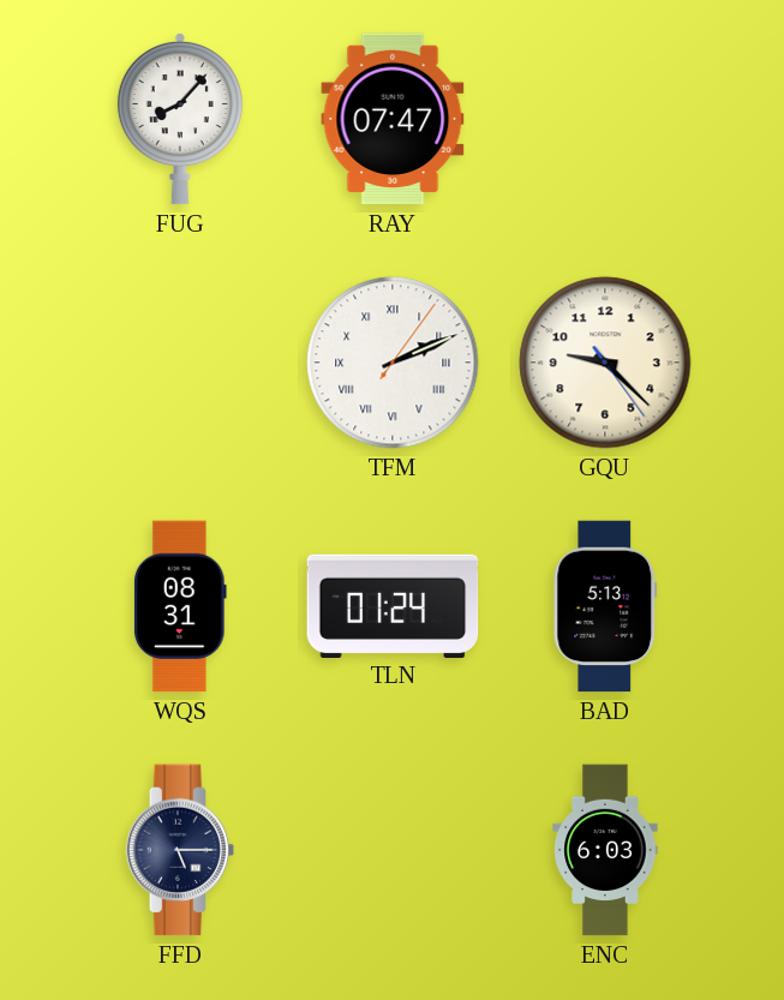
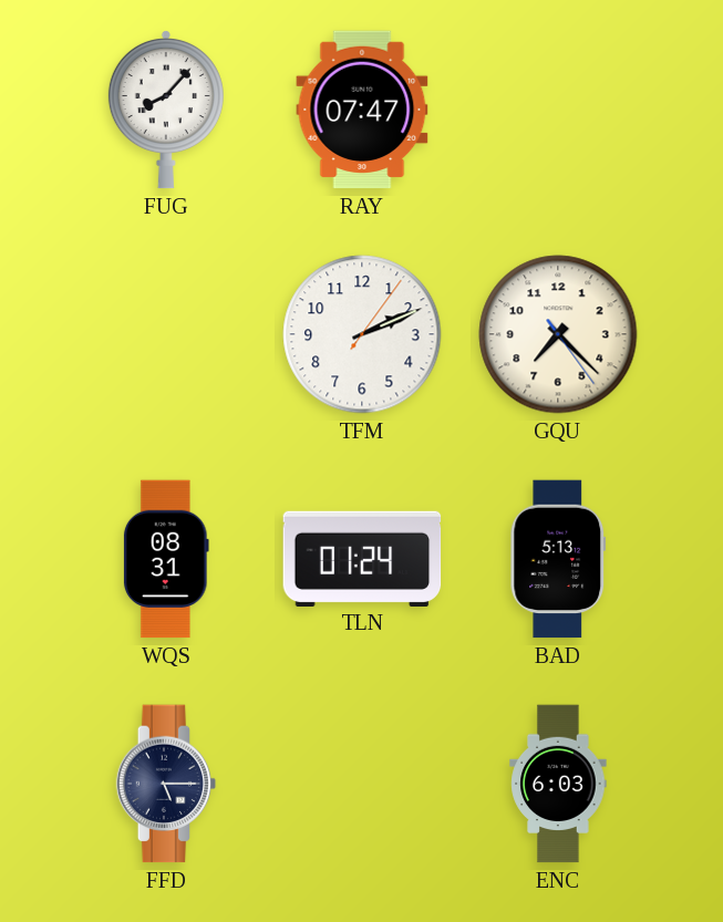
TFM numerals: Roman -> Arabic
GQU: 9:22 -> 7:22
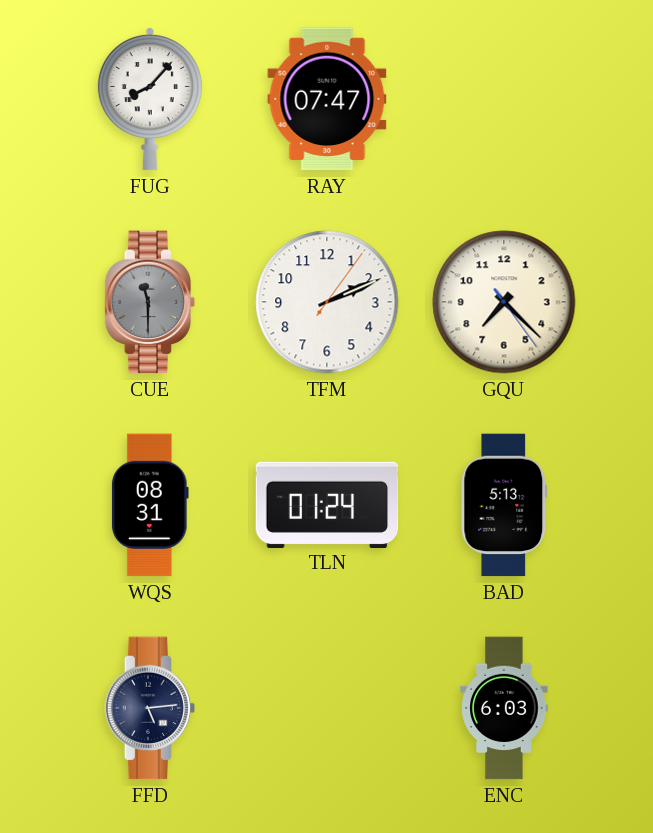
CUE: none -> 11:30
FFD: 5:15 -> 5:14
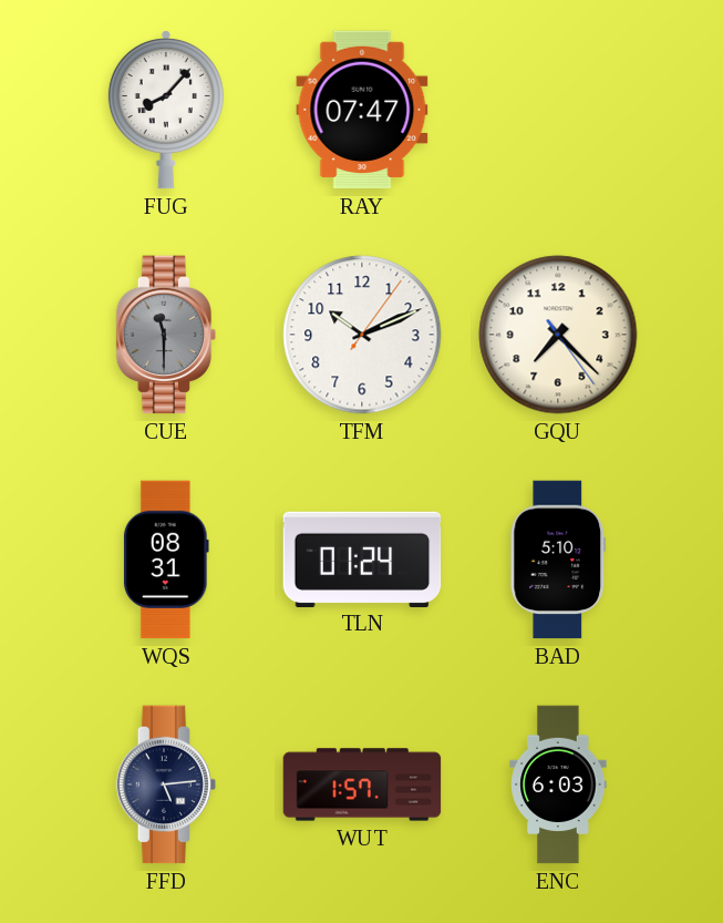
TFM: 2:11 -> 10:11
BAD: 5:13 -> 5:10
WUT: none -> 1:57
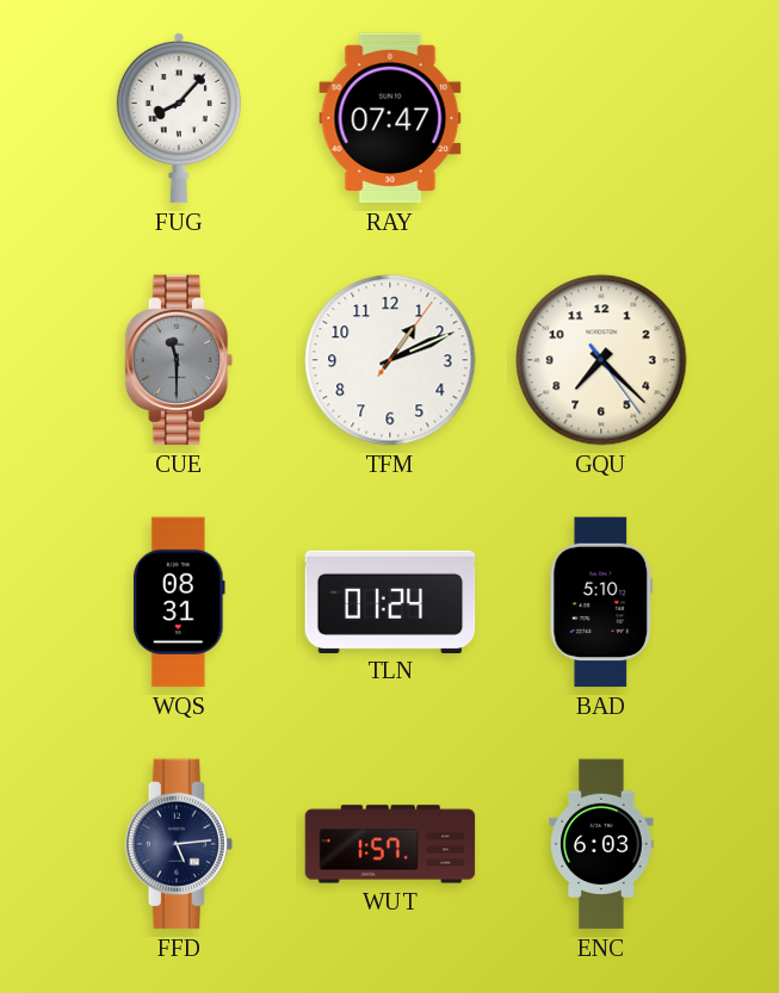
TFM: 10:11 -> 1:11
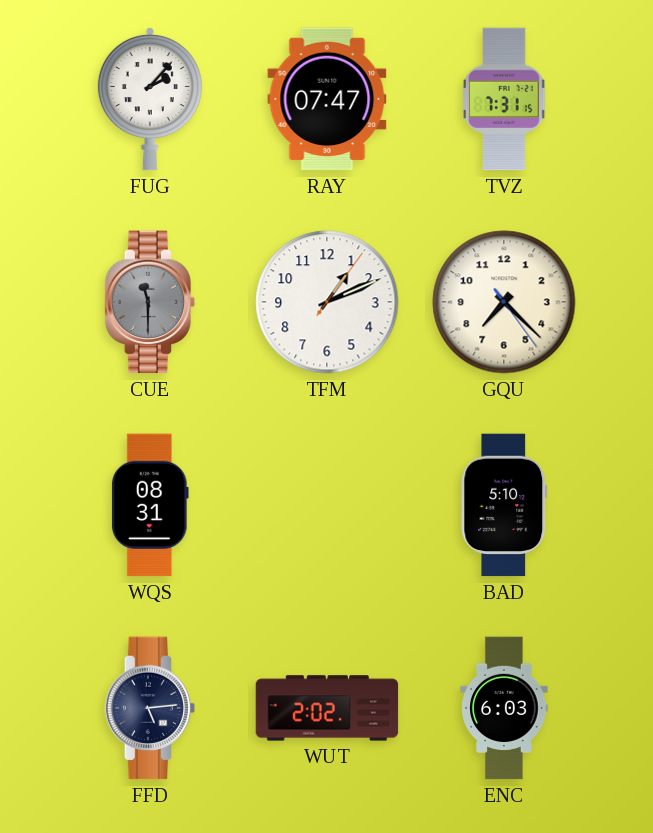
FUG: 8:07 -> 2:07
TVZ: none -> 7:31
TLN: 01:24 -> none
WUT: 1:57 -> 2:02
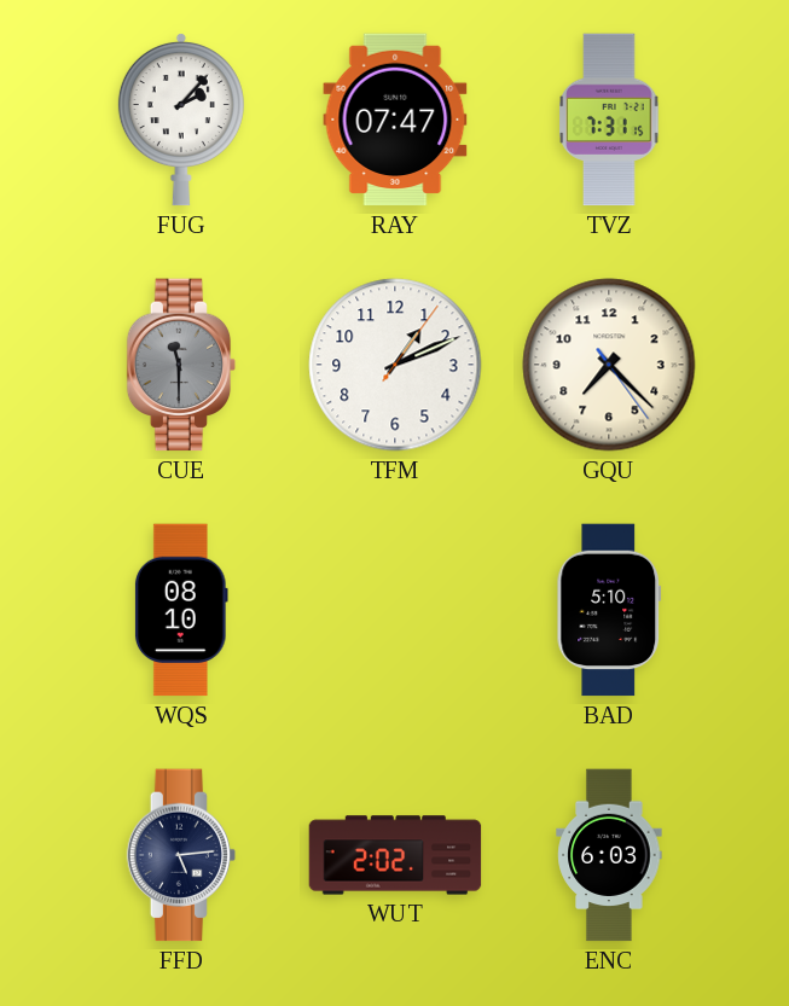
WQS: 08:31 -> 08:10
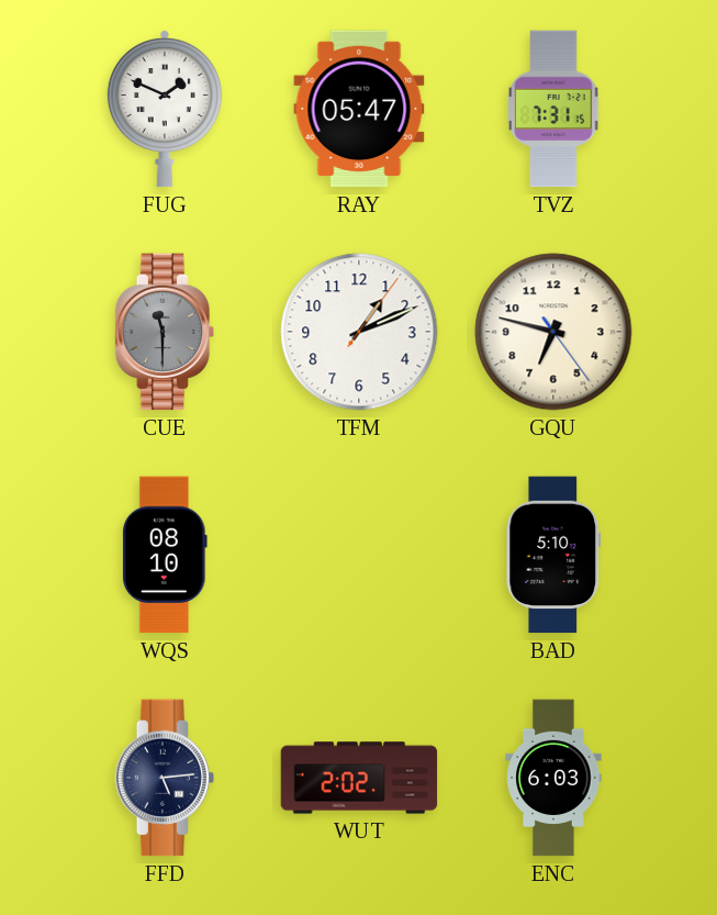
FUG: 2:07 -> 1:49
RAY: 07:47 -> 05:47
GQU: 7:22 -> 6:47
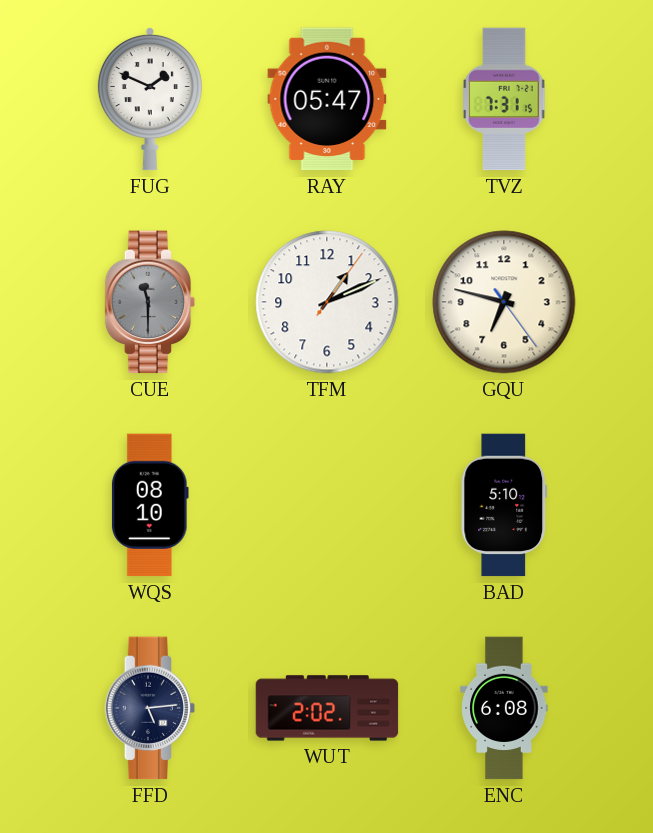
ENC: 6:03 -> 6:08
